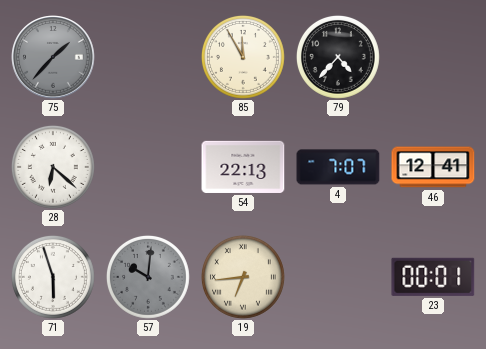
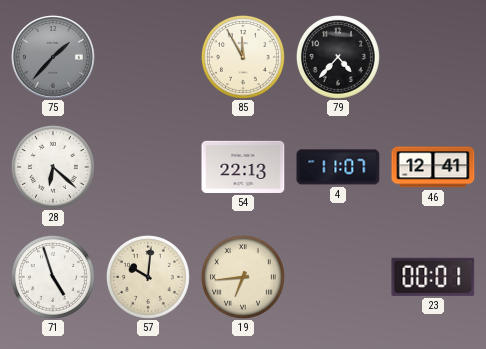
4: 7:07 -> 11:07
71: 5:57 -> 4:57
57 dial: grey -> cream
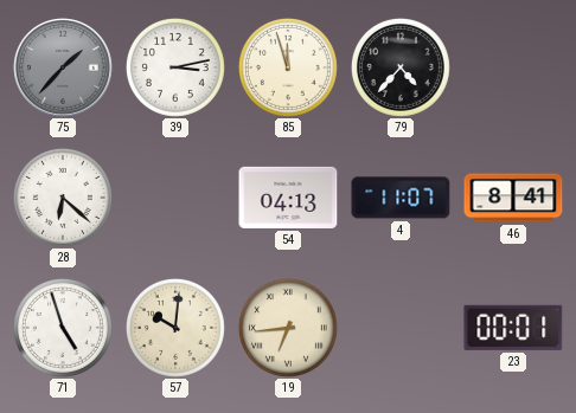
39: none -> 3:13
85: 11:55 -> 11:57
54: 22:13 -> 04:13
46: 12:41 -> 8:41
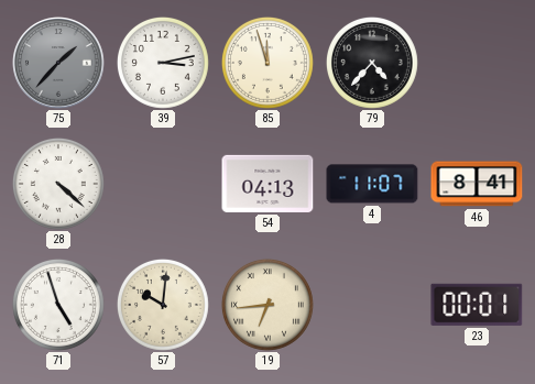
28: 6:22 -> 4:22
